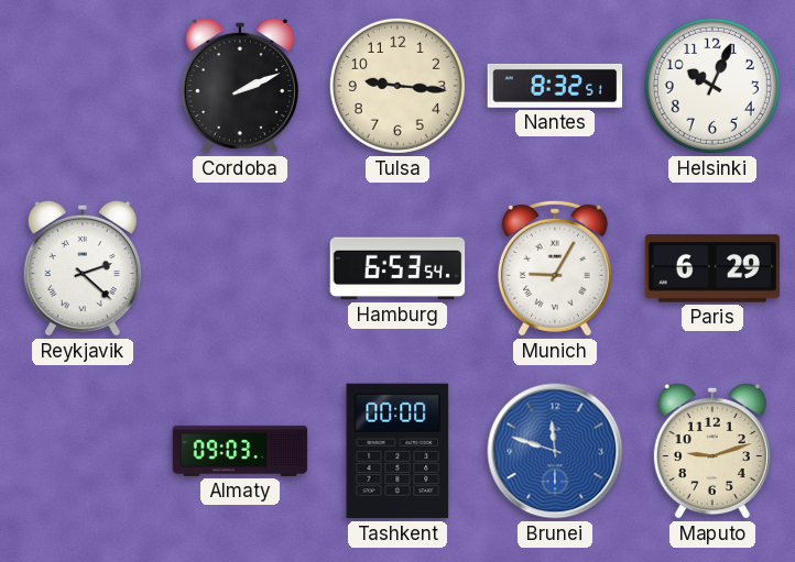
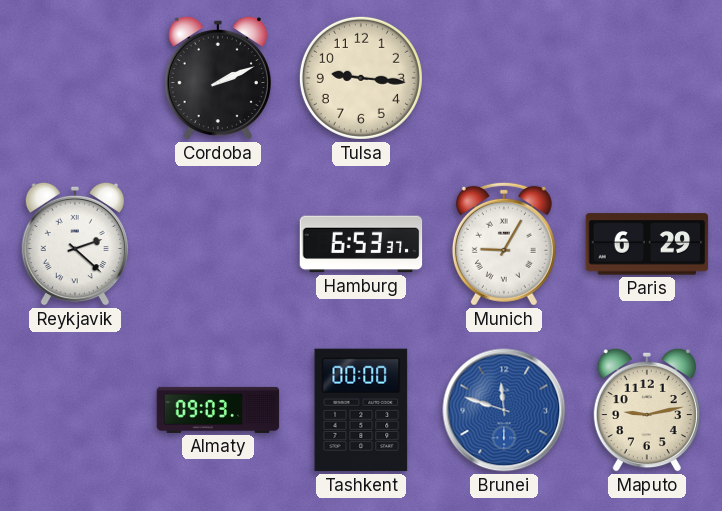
Nantes: 8:32 -> none
Helsinki: 10:04 -> none
Hamburg: 6:53:54 -> 6:53:37
Maputo: 9:12 -> 9:13
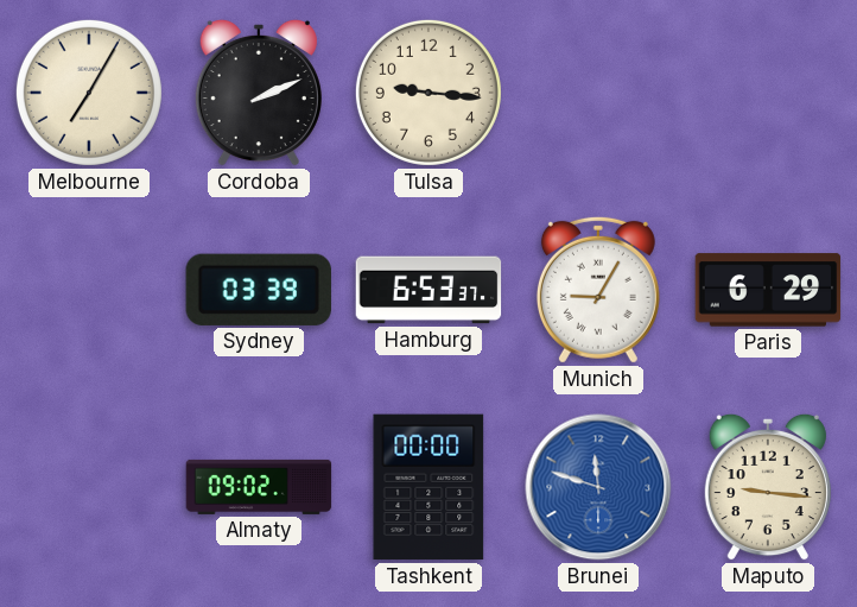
Melbourne: none -> 7:05
Reykjavik: 2:22 -> none
Sydney: none -> 03:39
Almaty: 09:03 -> 09:02
Maputo: 9:13 -> 9:16
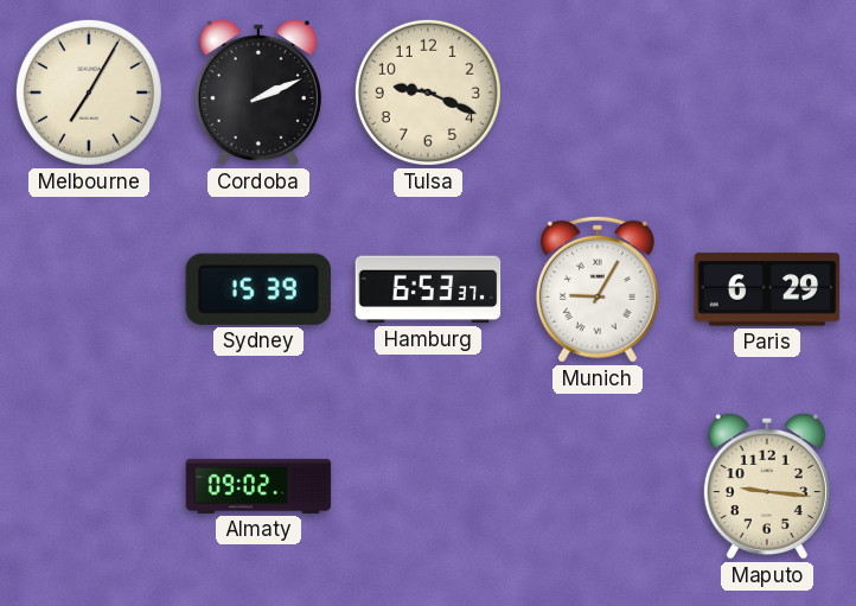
Tulsa: 9:16 -> 9:19
Sydney: 03:39 -> 15:39
Tashkent: 00:00 -> none
Brunei: 11:48 -> none
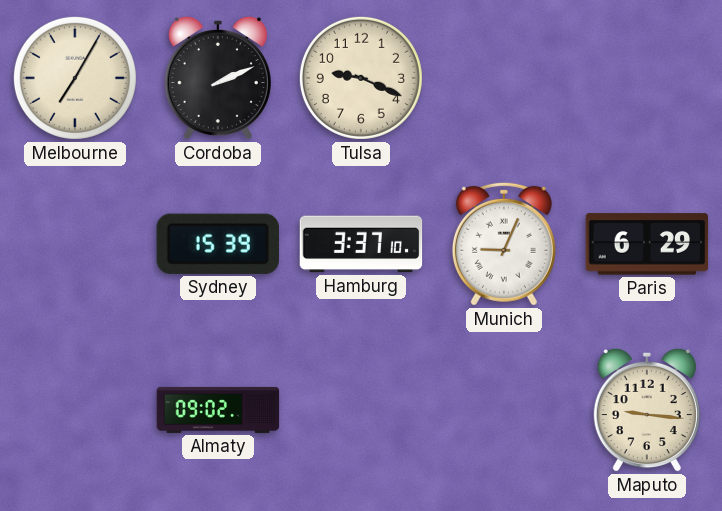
Hamburg: 6:53 -> 3:37
Munich: 9:05 -> 9:04
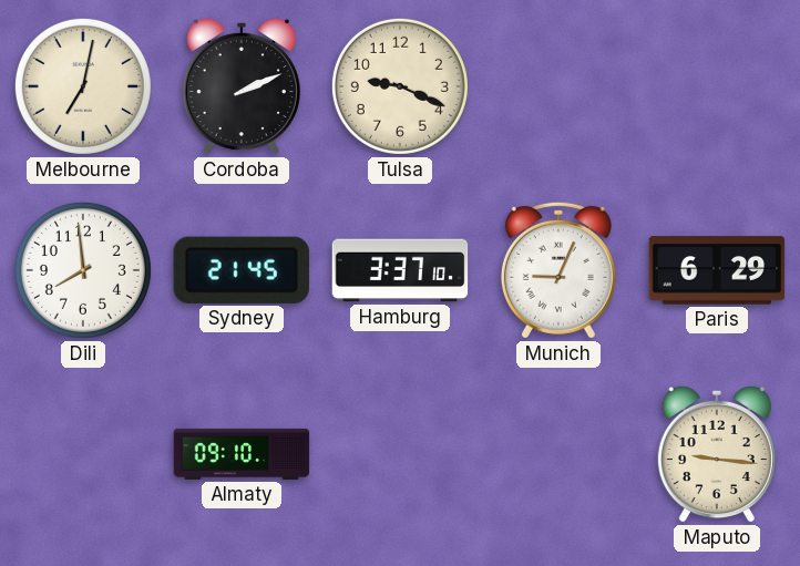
Melbourne: 7:05 -> 7:02
Dili: none -> 7:59
Sydney: 15:39 -> 21:45
Almaty: 09:02 -> 09:10
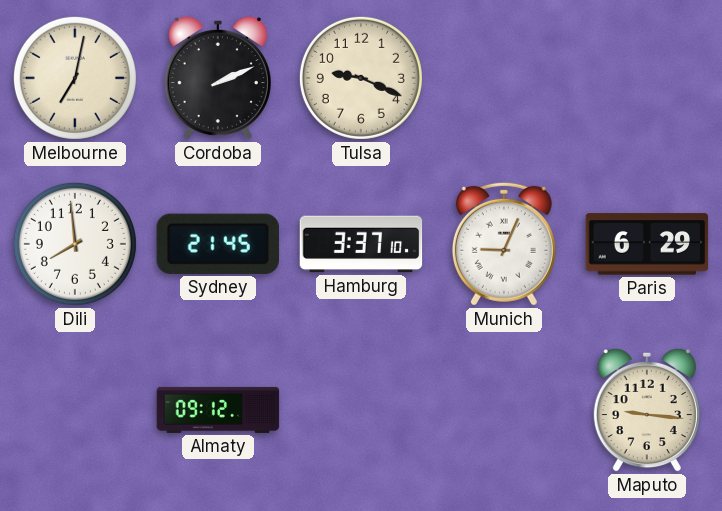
Almaty: 09:10 -> 09:12
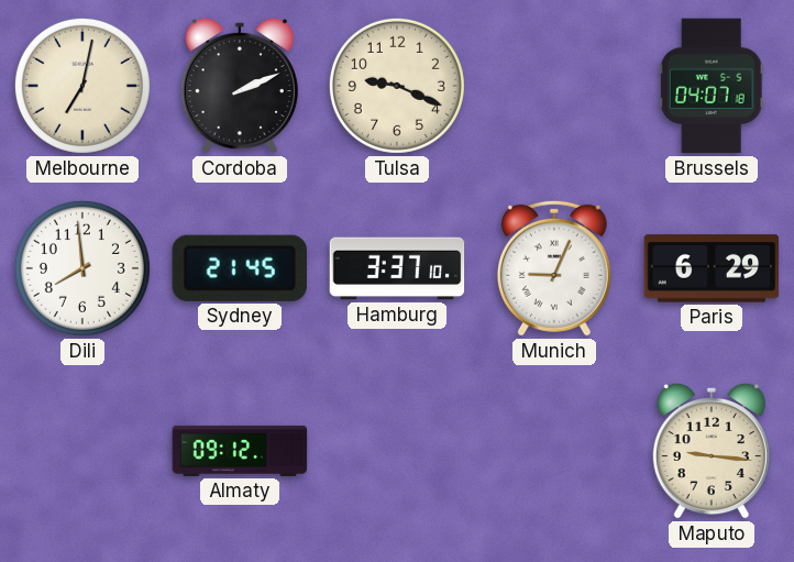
Brussels: none -> 04:07
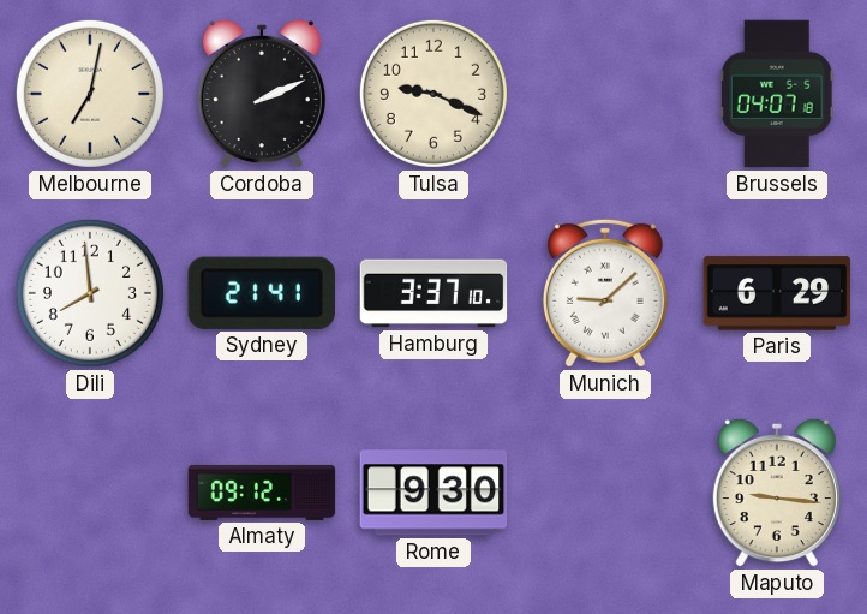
Sydney: 21:45 -> 21:41
Munich: 9:04 -> 9:08
Rome: none -> 9:30
